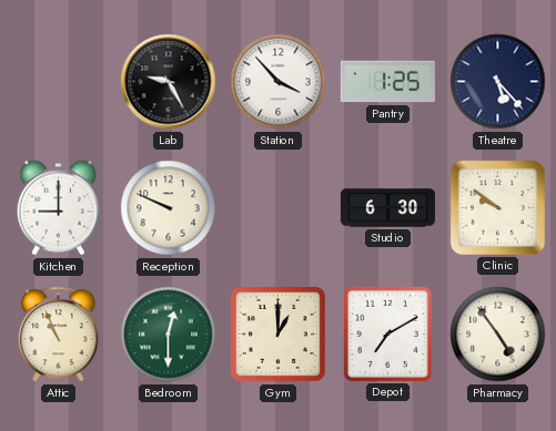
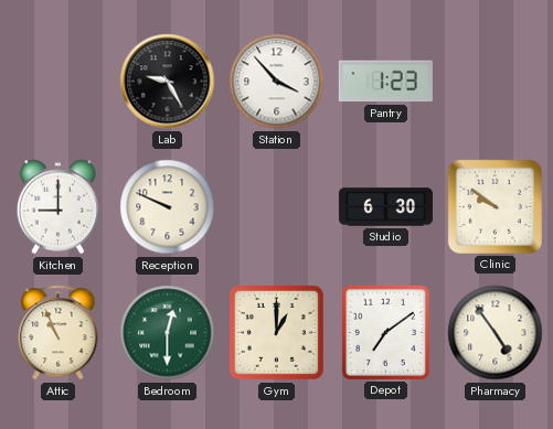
Pantry: 1:25 -> 1:23
Theatre: 5:23 -> none
Depot: 7:10 -> 7:09
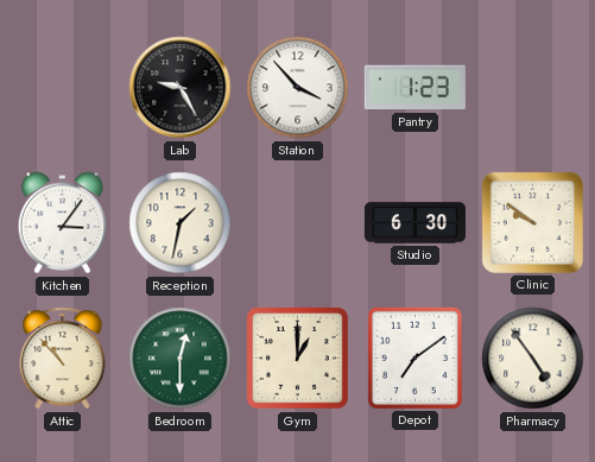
Kitchen: 9:00 -> 3:06
Reception: 9:49 -> 1:32
Attic: 10:56 -> 10:53
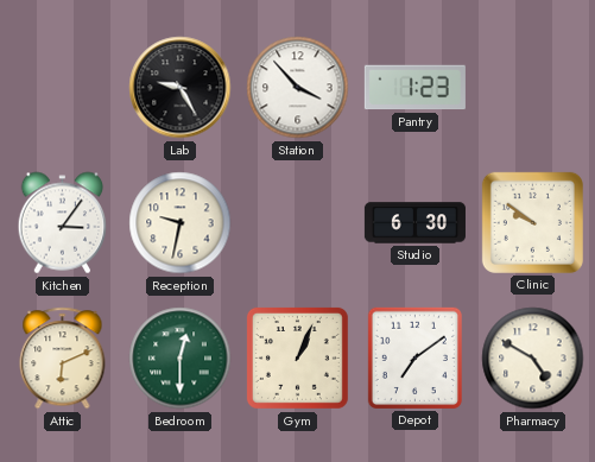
Reception: 1:32 -> 9:32
Attic: 10:53 -> 6:11
Gym: 1:00 -> 1:04
Pharmacy: 4:54 -> 4:50
